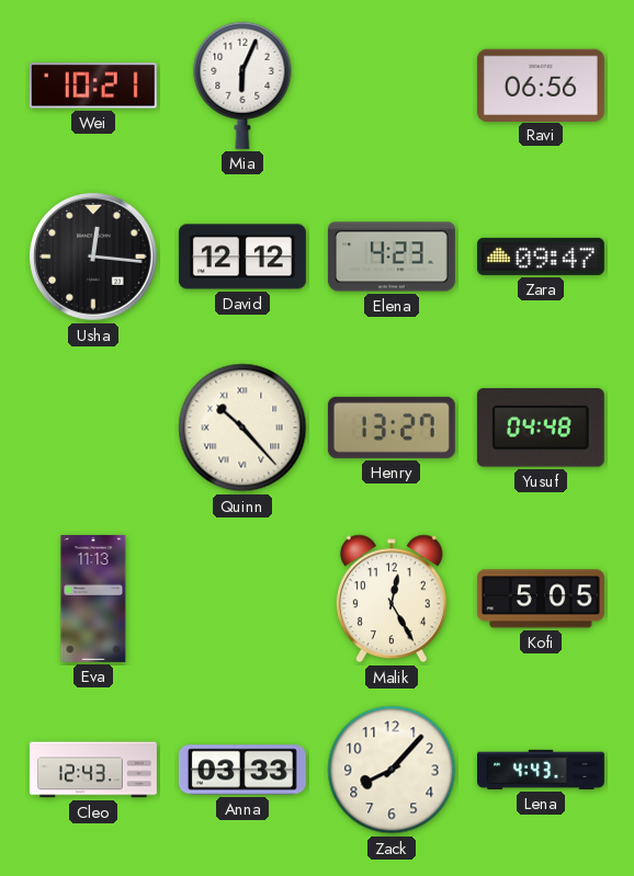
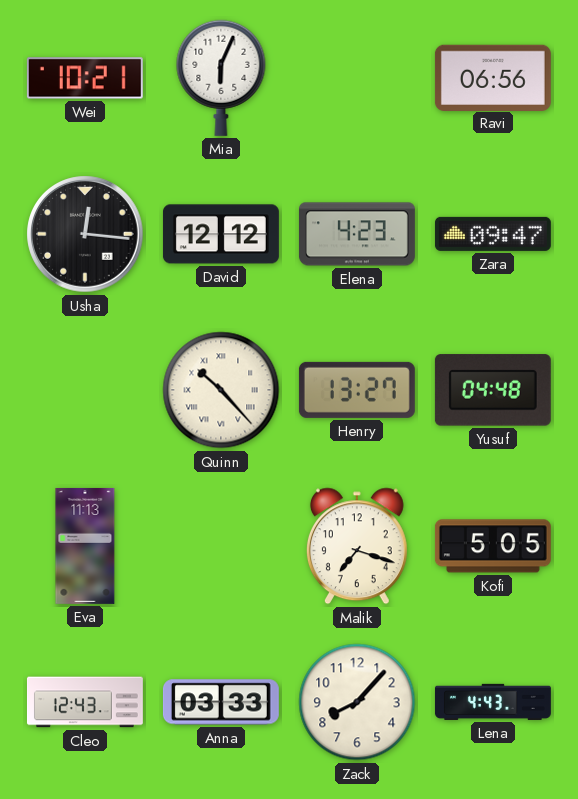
Malik: 12:25 -> 7:18
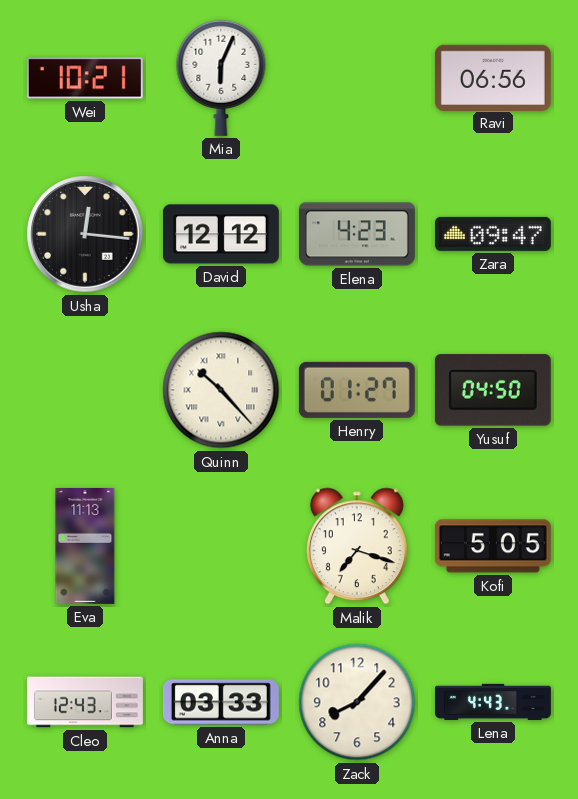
Henry: 13:27 -> 01:27
Yusuf: 04:48 -> 04:50
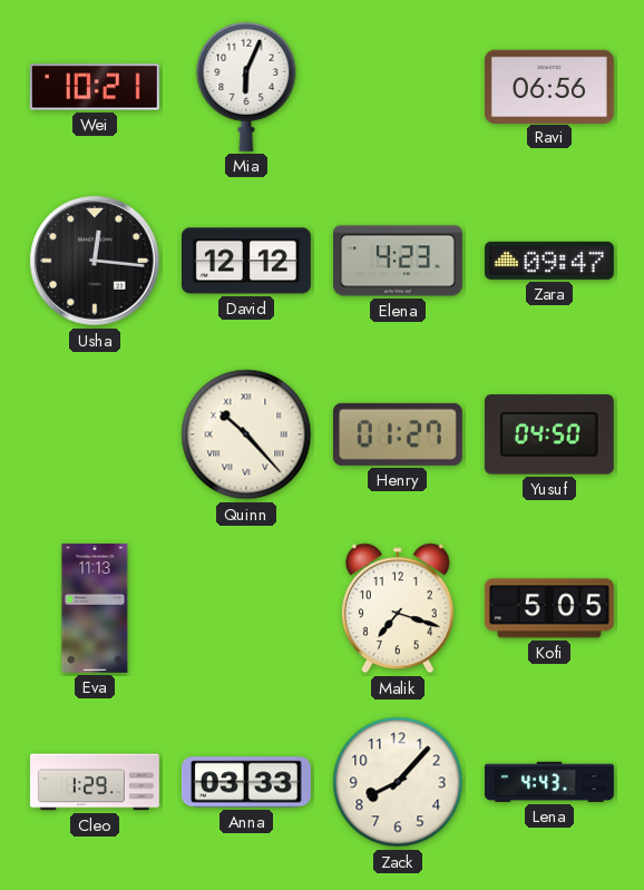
Cleo: 12:43 -> 1:29
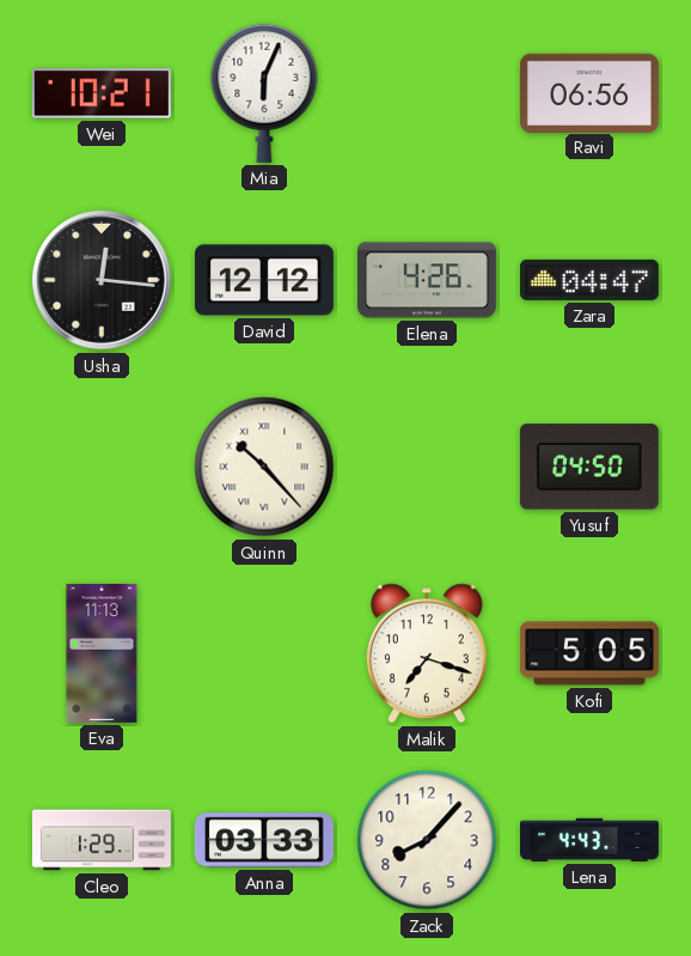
Elena: 4:23 -> 4:26
Zara: 09:47 -> 04:47
Henry: 01:27 -> none
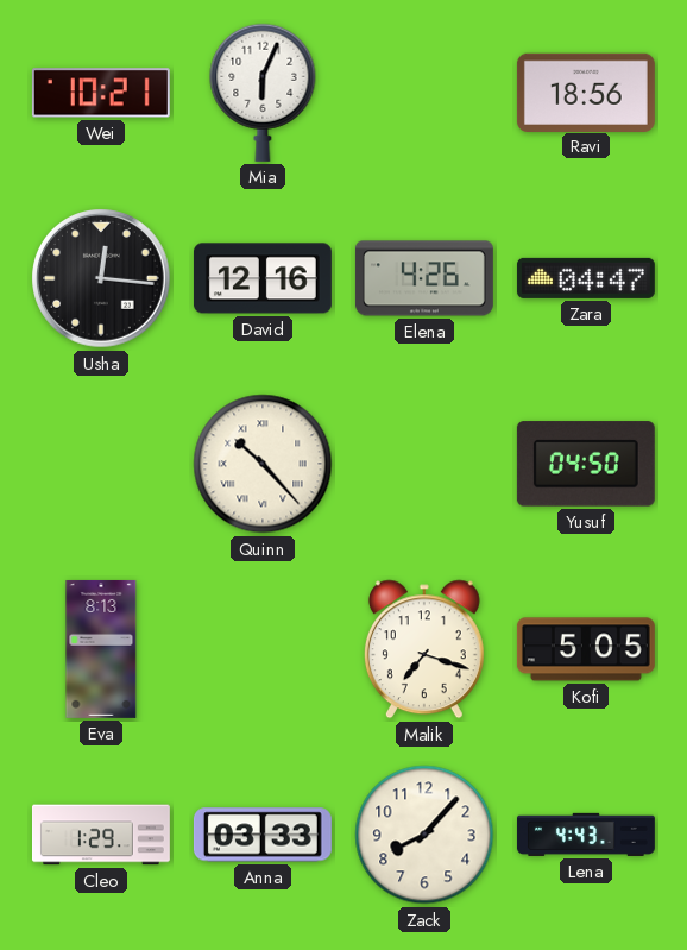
Ravi: 06:56 -> 18:56
David: 12:12 -> 12:16
Eva: 11:13 -> 8:13
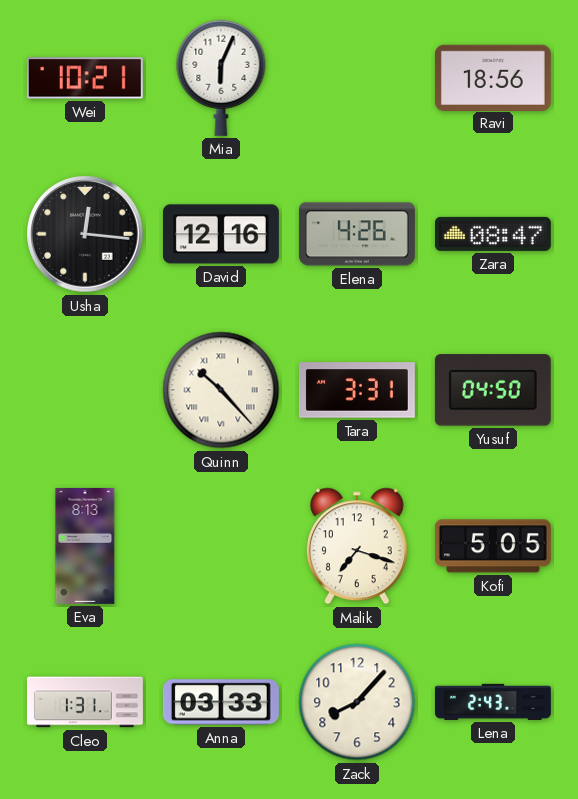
Zara: 04:47 -> 08:47
Tara: none -> 3:31
Cleo: 1:29 -> 1:31
Lena: 4:43 -> 2:43
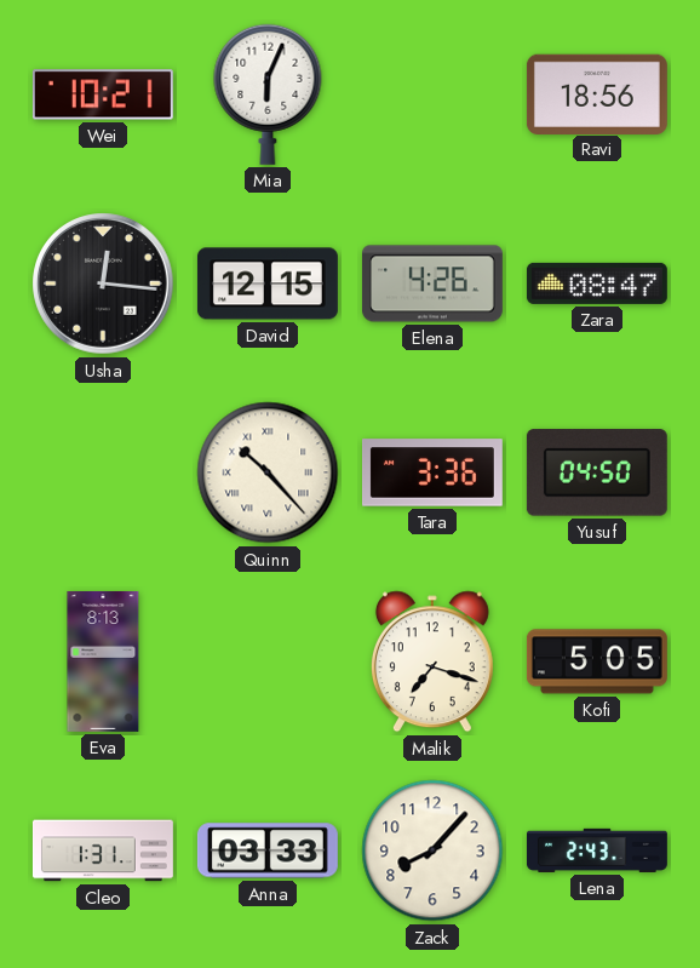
David: 12:16 -> 12:15
Tara: 3:31 -> 3:36
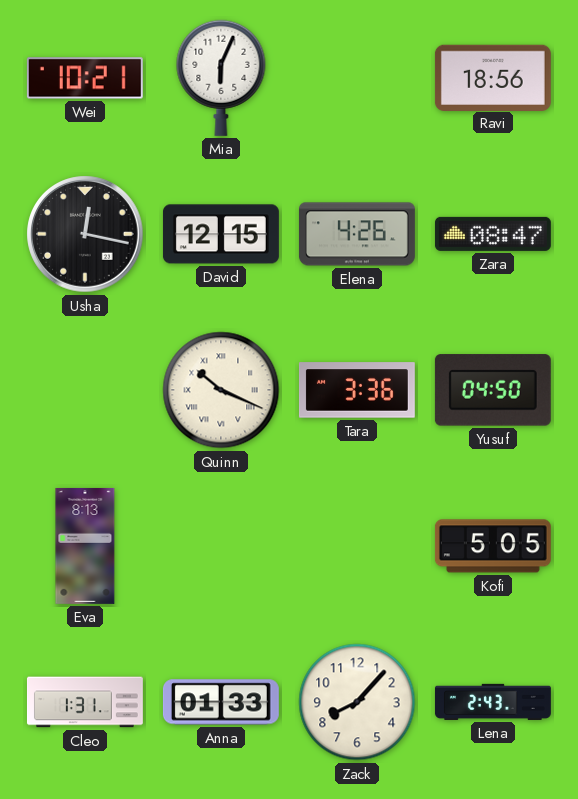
Usha: 12:16 -> 12:17
Quinn: 10:23 -> 10:19
Malik: 7:18 -> none
Anna: 03:33 -> 01:33
